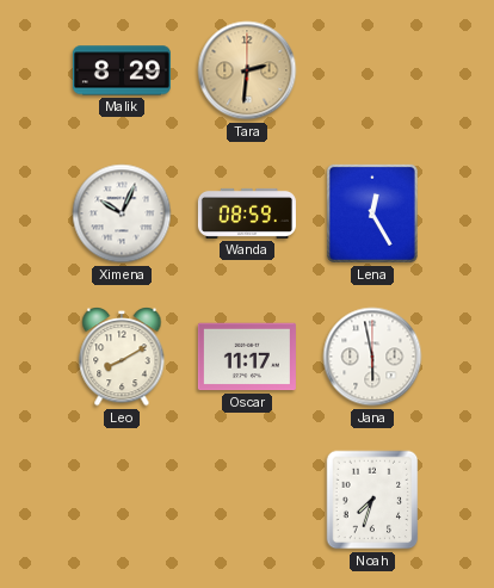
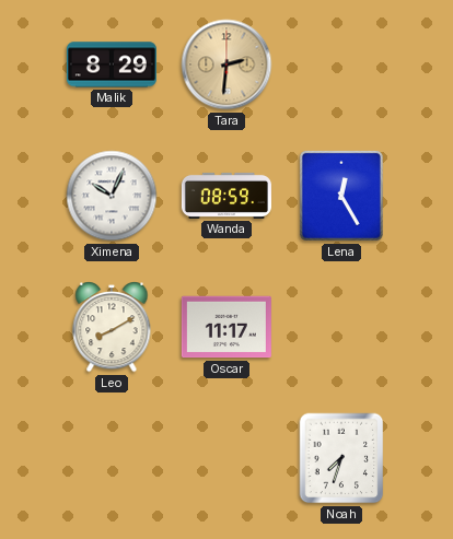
Jana: 5:58 -> none
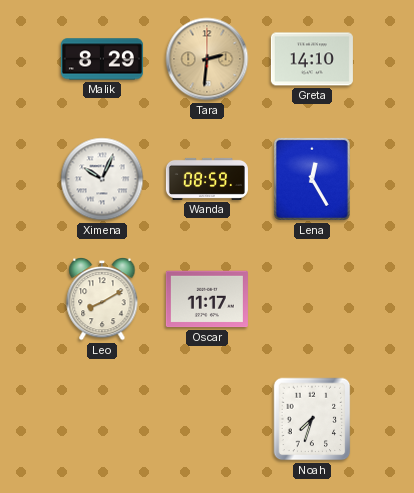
Greta: none -> 14:10
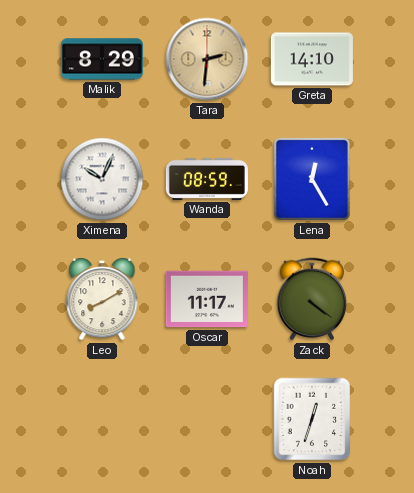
Zack: none -> 4:21
Noah: 7:33 -> 12:33
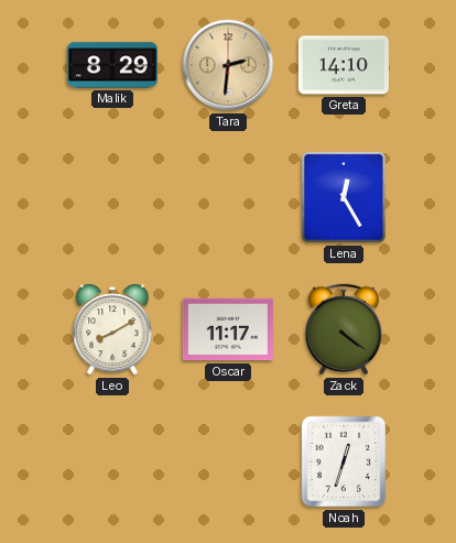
Ximena: 10:04 -> none
Wanda: 08:59 -> none
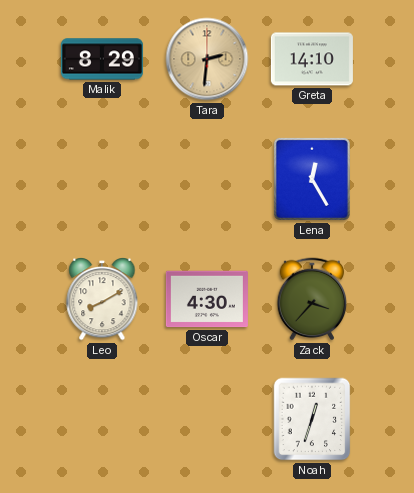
Oscar: 11:17 -> 4:30
Zack: 4:21 -> 3:37
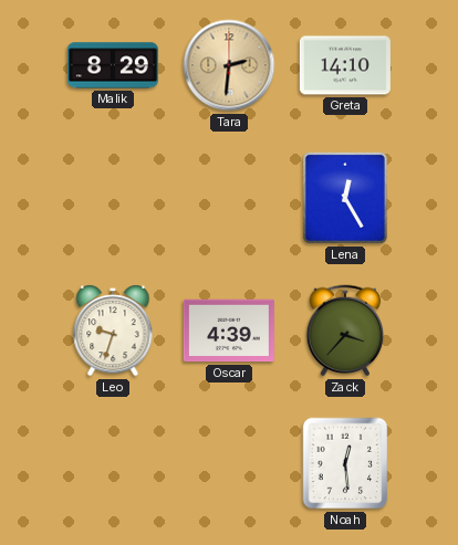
Leo: 8:10 -> 9:33
Oscar: 4:30 -> 4:39
Noah: 12:33 -> 12:29
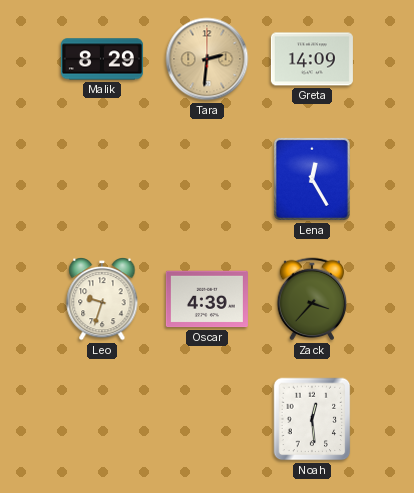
Greta: 14:10 -> 14:09
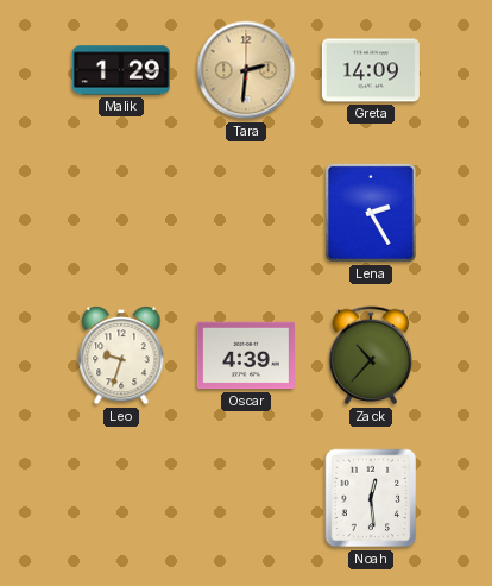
Malik: 8:29 -> 1:29
Lena: 12:25 -> 2:25
Zack: 3:37 -> 10:37
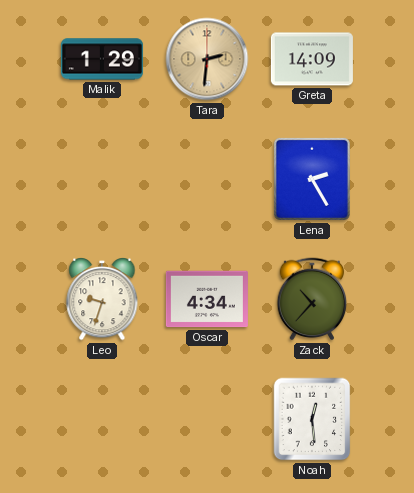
Oscar: 4:39 -> 4:34
